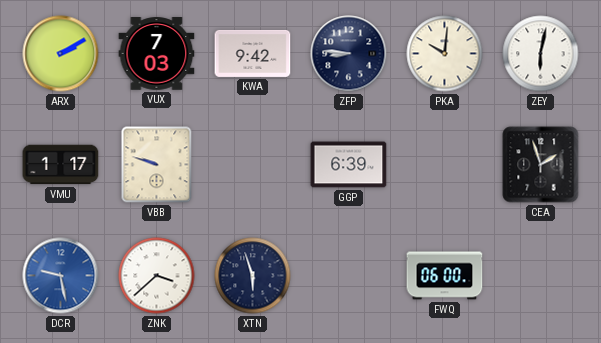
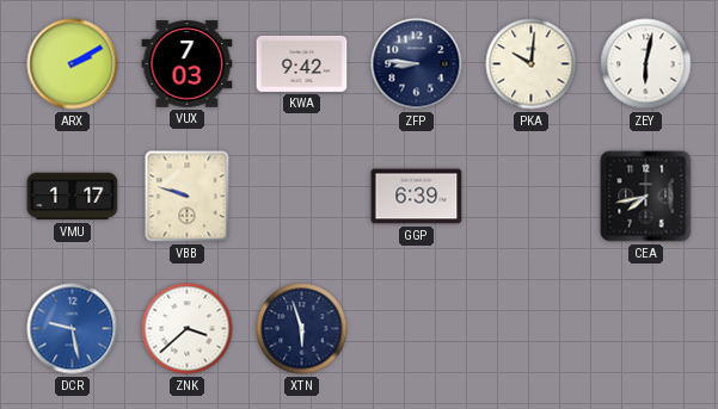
CEA: 1:57 -> 7:43
FWQ: 06:00 -> none
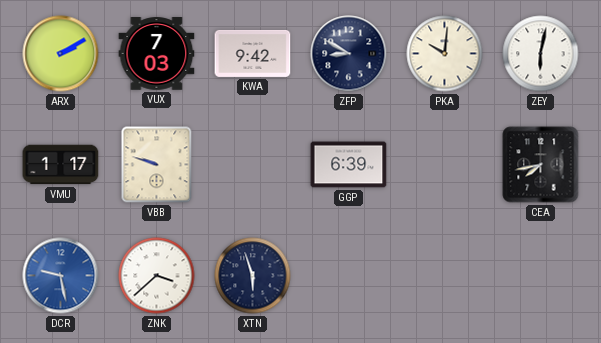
ZFP: 8:46 -> 8:50
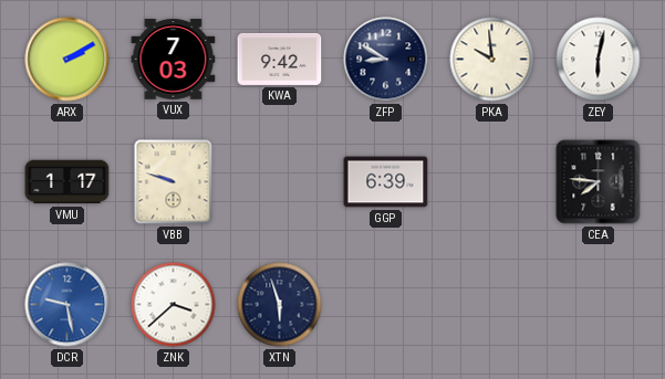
PKA: 10:01 -> 9:59
CEA: 7:43 -> 7:46
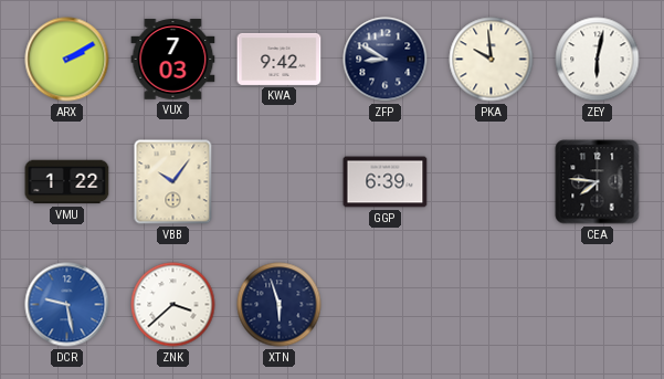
VMU: 1:17 -> 1:22
VBB: 9:48 -> 10:06
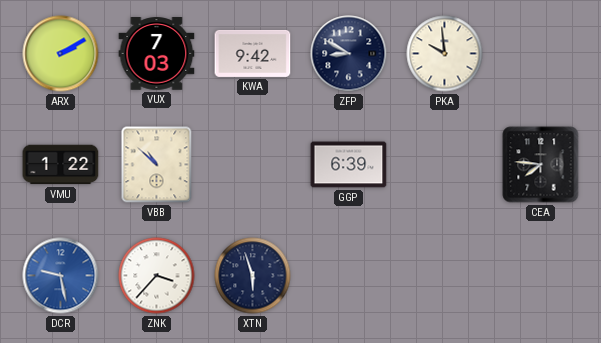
ZEY: 6:02 -> none
VBB: 10:06 -> 10:52
ZNK: 3:38 -> 3:37
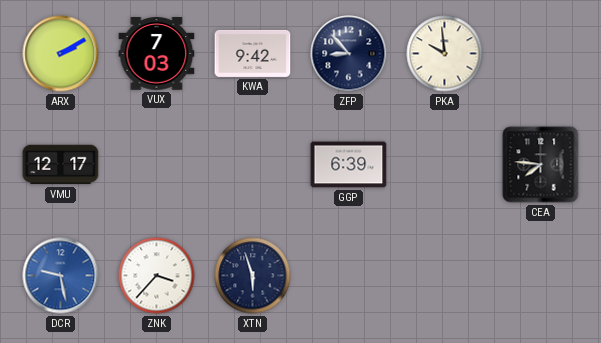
ZFP: 8:50 -> 8:53
VMU: 1:22 -> 12:17
VBB: 10:52 -> none
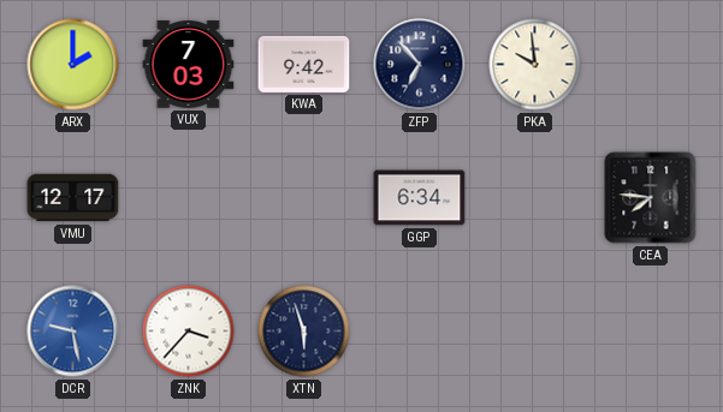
ARX: 2:10 -> 2:00
ZFP: 8:53 -> 6:53
GGP: 6:39 -> 6:34
